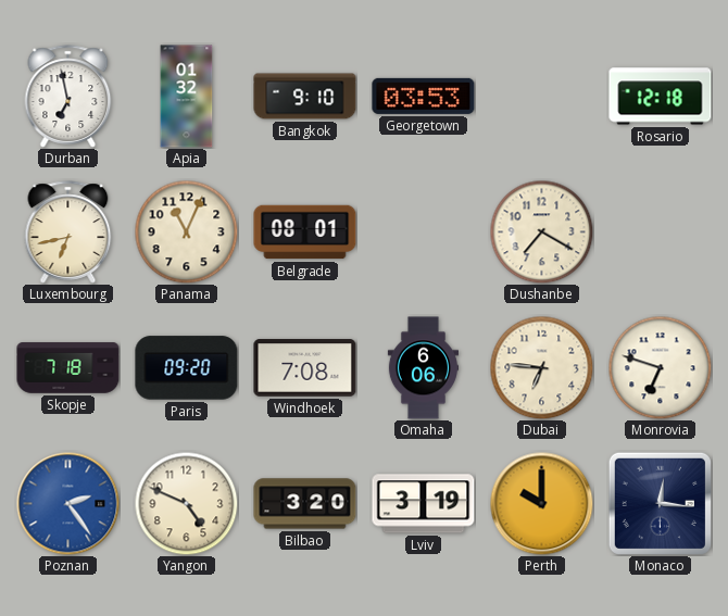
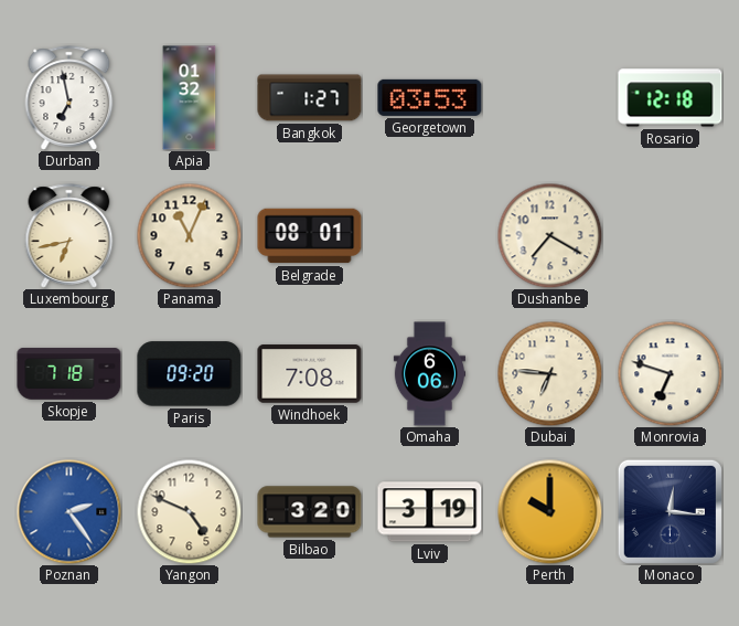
Bangkok: 9:10 -> 1:27
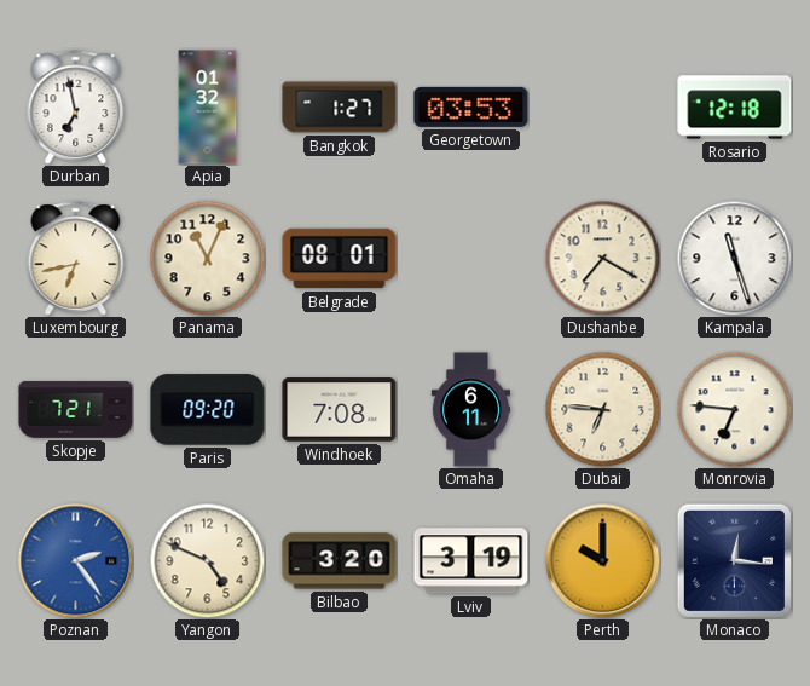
Kampala: none -> 11:27
Skopje: 7:18 -> 7:21
Omaha: 6:06 -> 6:11
Monrovia: 6:48 -> 6:46
